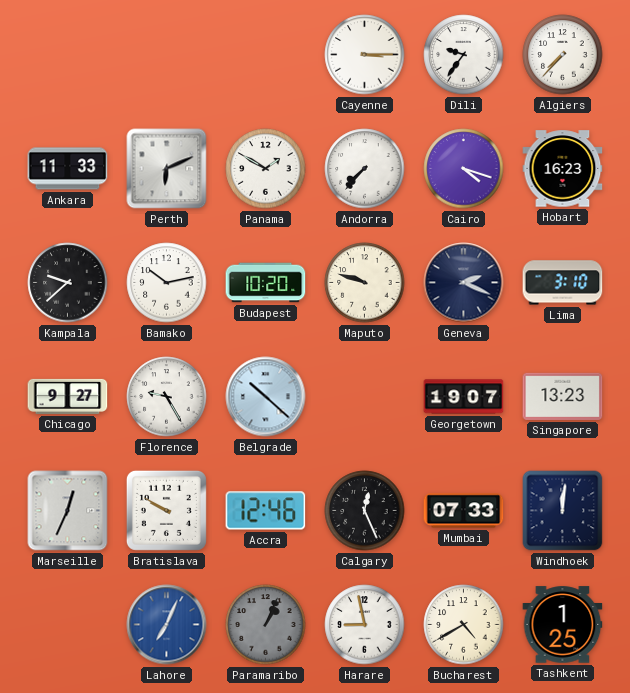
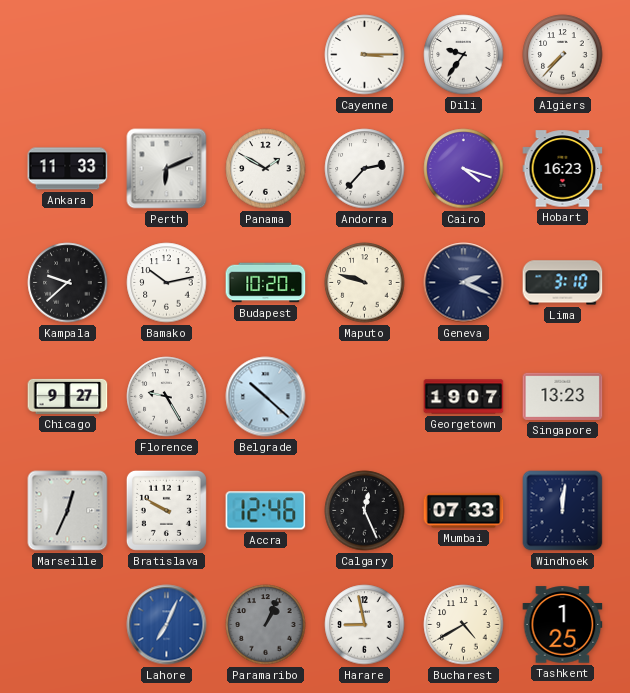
Andorra: 7:37 -> 2:37
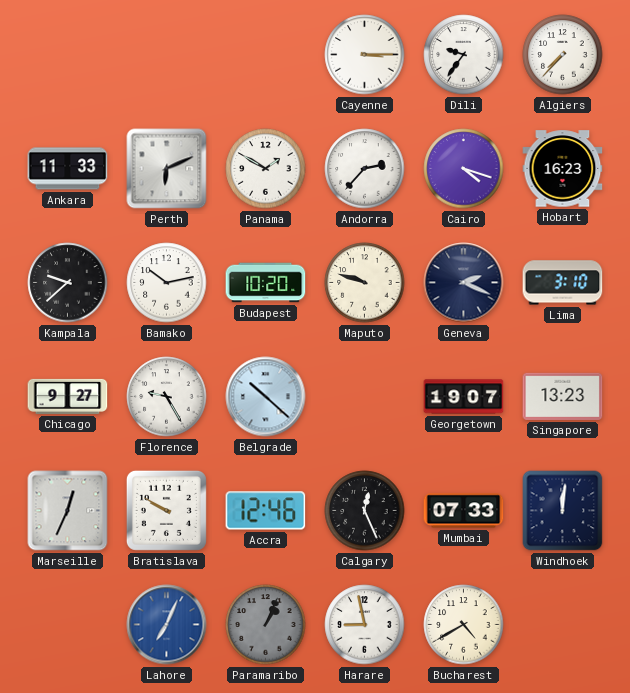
Tashkent: 1:25 -> none
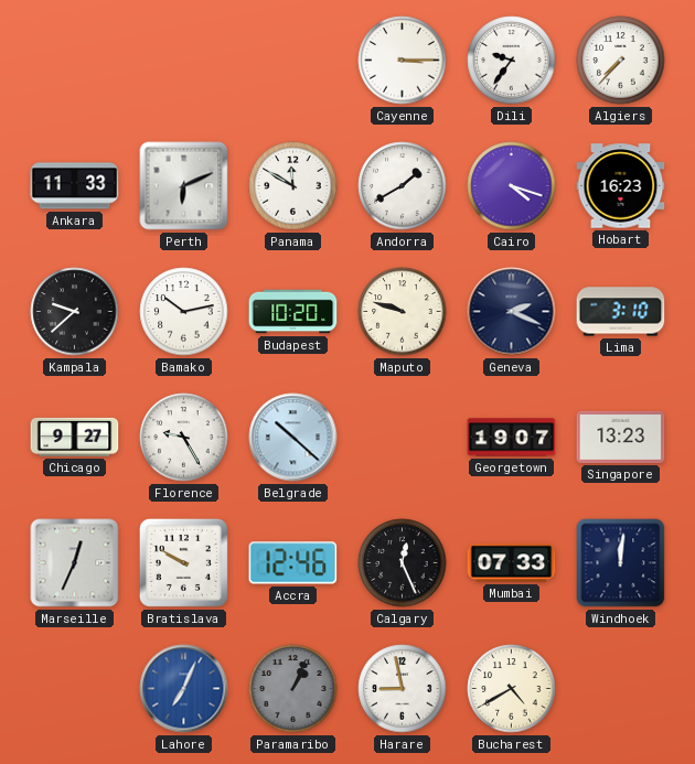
Panama: 1:50 -> 11:50
Andorra: 2:37 -> 1:40
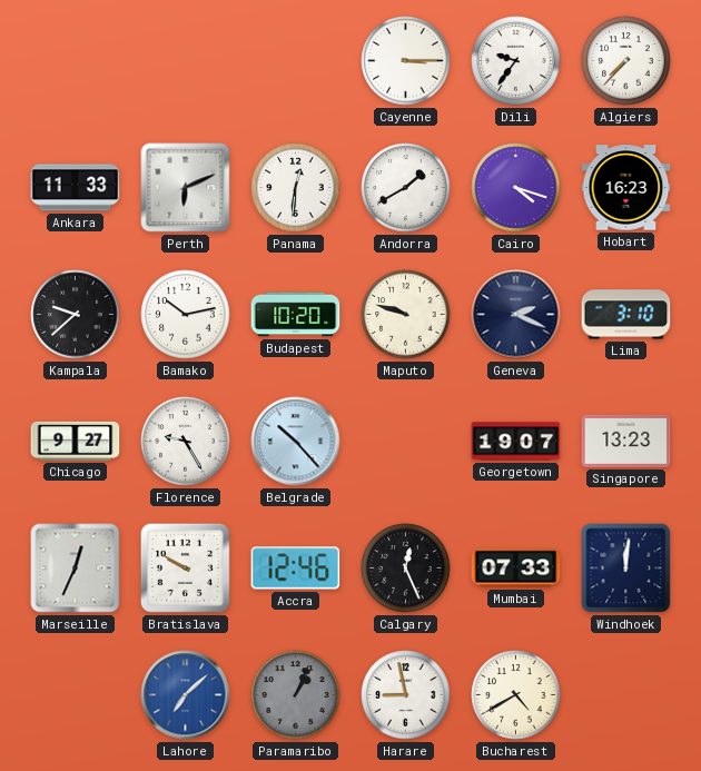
Panama: 11:50 -> 12:31
Belgrade: 10:22 -> 10:23
Lahore: 7:04 -> 7:08
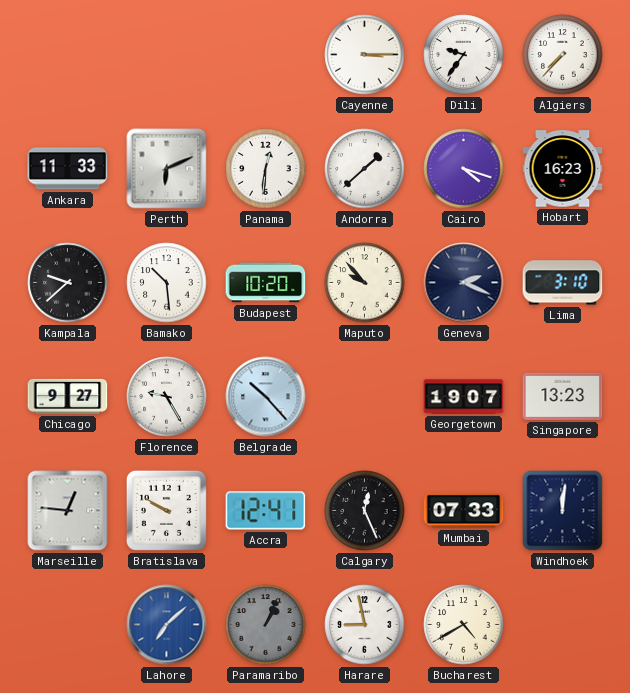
Andorra: 1:40 -> 1:38
Bamako: 10:13 -> 10:29
Maputo: 9:48 -> 9:53
Marseille: 12:34 -> 12:46
Accra: 12:46 -> 12:41
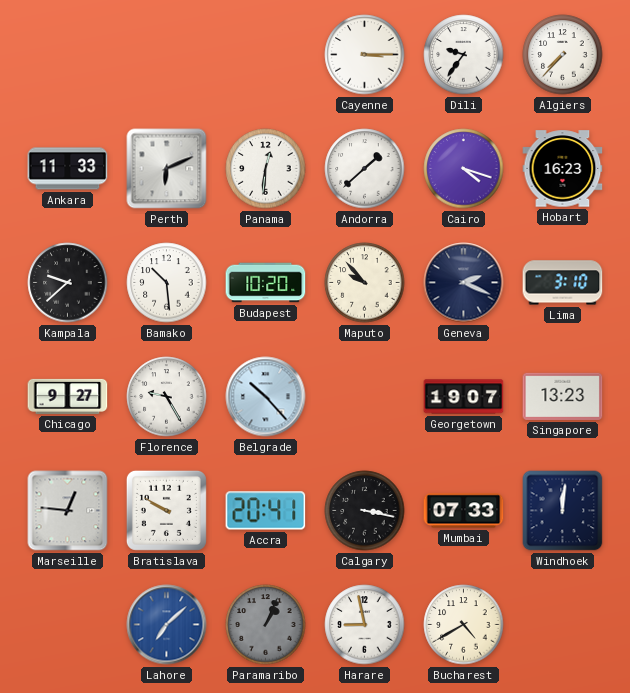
Accra: 12:41 -> 20:41
Calgary: 12:26 -> 3:17
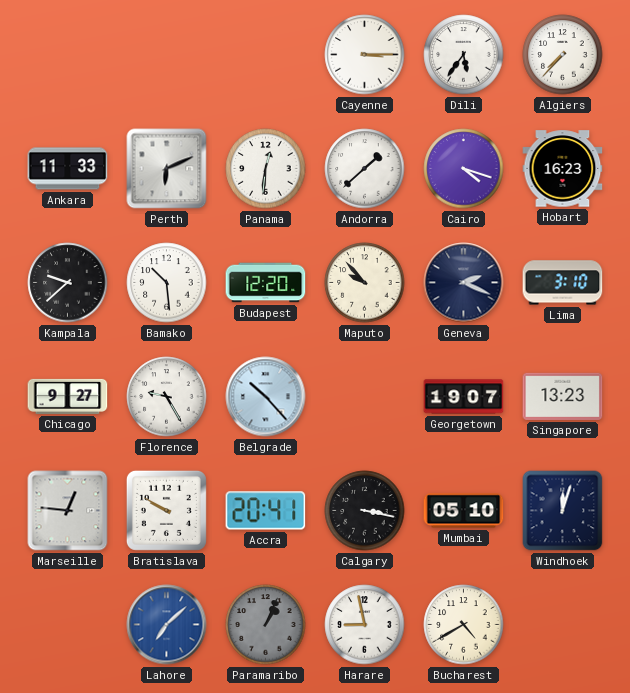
Dili: 9:36 -> 5:36
Budapest: 10:20 -> 12:20
Mumbai: 07:33 -> 05:10
Windhoek: 12:01 -> 12:03
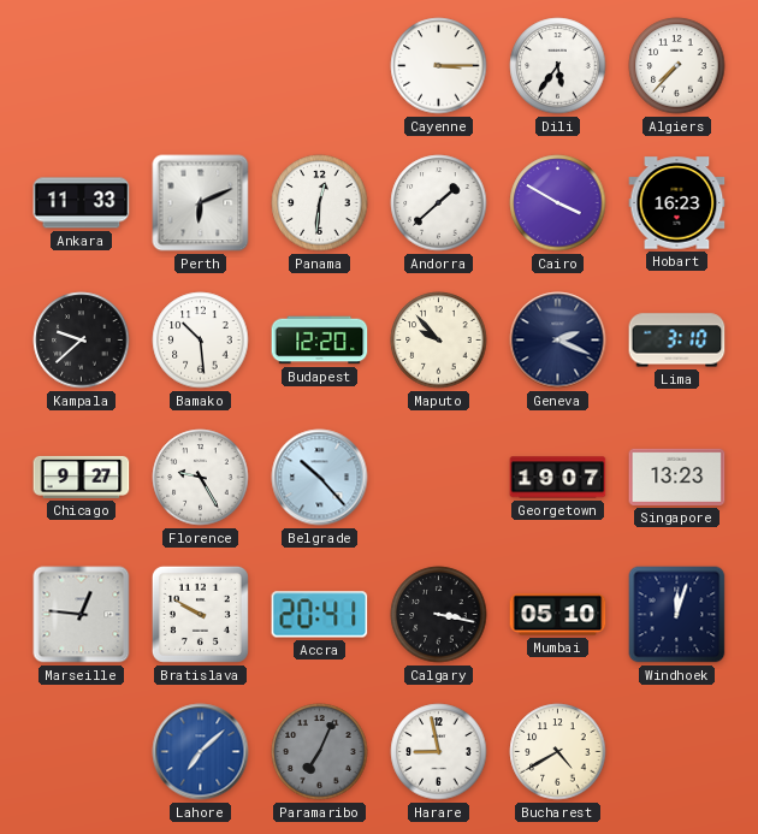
Cairo: 4:18 -> 3:50
Paramaribo: 1:04 -> 7:04
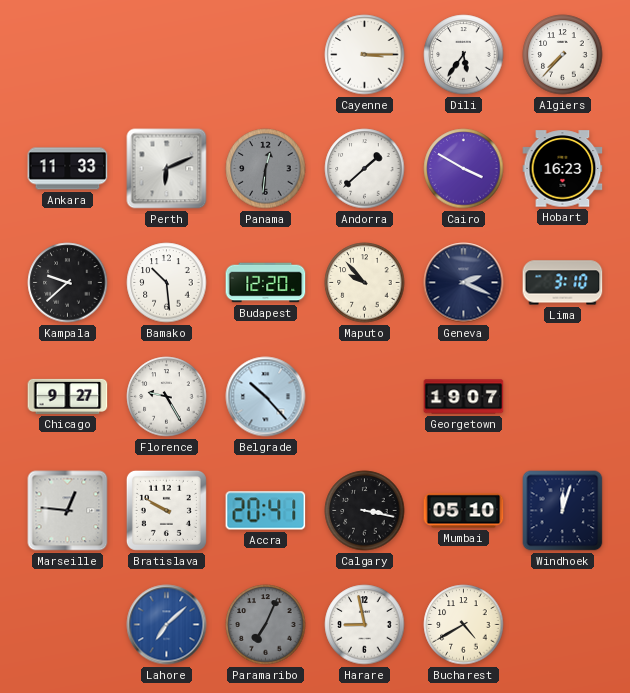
Panama dial: white -> grey
Singapore: 13:23 -> none
